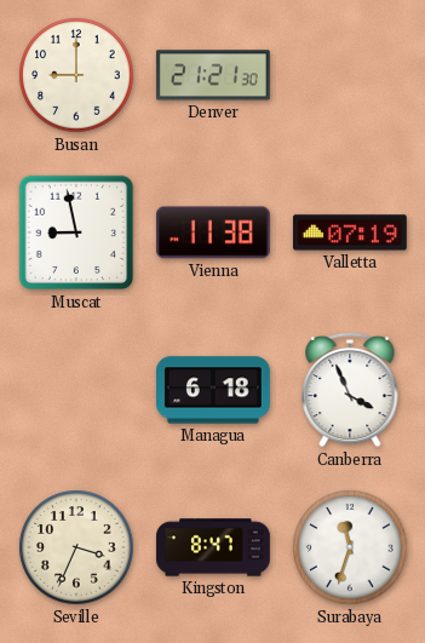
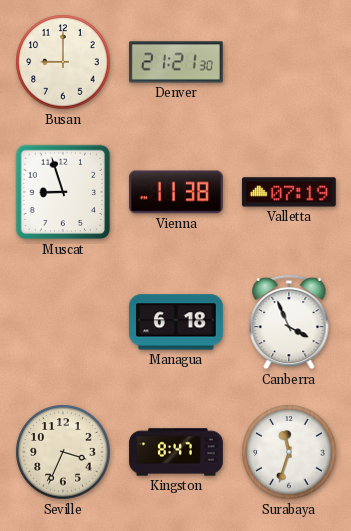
Muscat: 8:58 -> 8:57
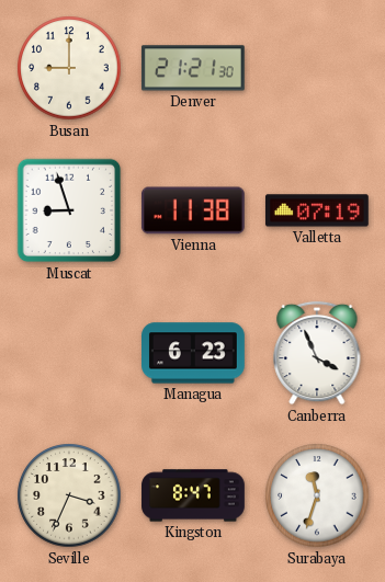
Managua: 6:18 -> 6:23
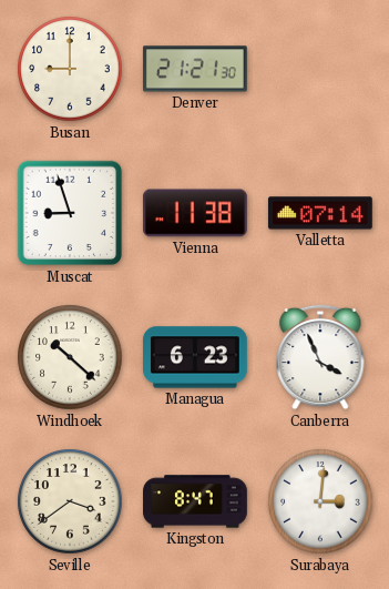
Valletta: 07:19 -> 07:14
Windhoek: none -> 10:22
Seville: 3:34 -> 3:39
Surabaya: 11:33 -> 3:01
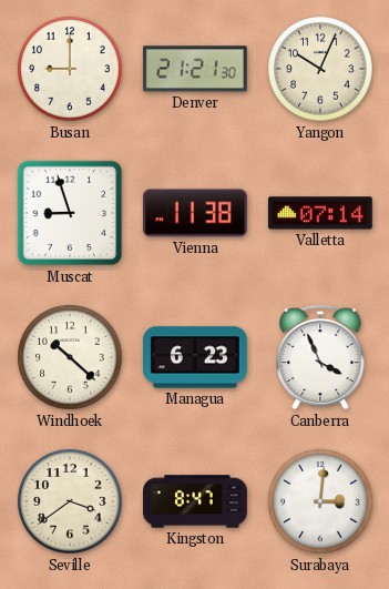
Yangon: none -> 10:04
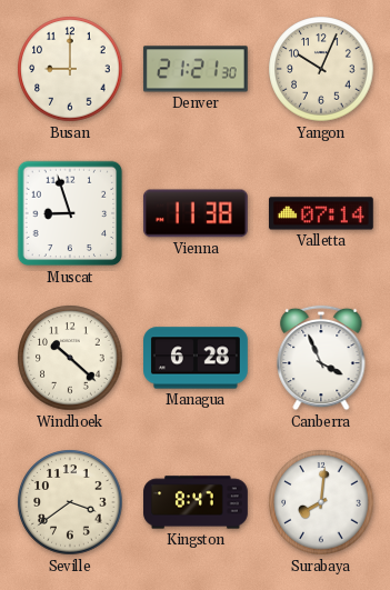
Managua: 6:23 -> 6:28
Surabaya: 3:01 -> 8:01
